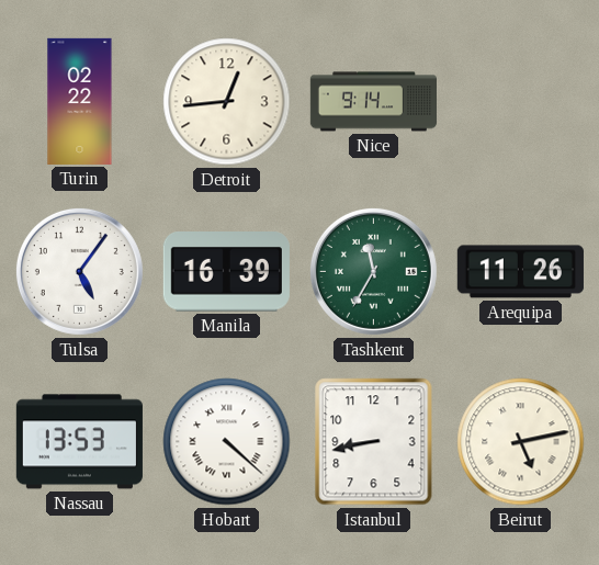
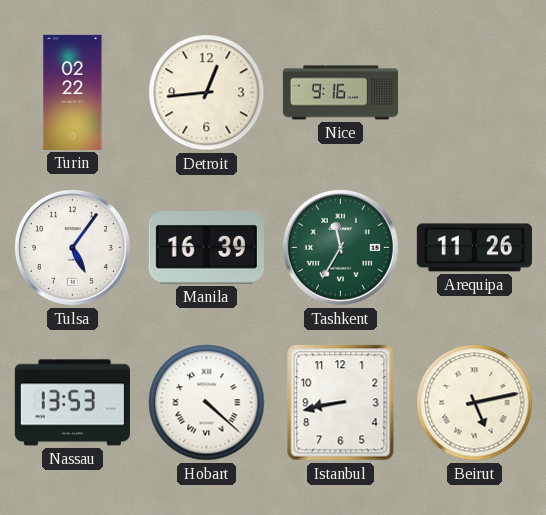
Nice: 9:14 -> 9:16
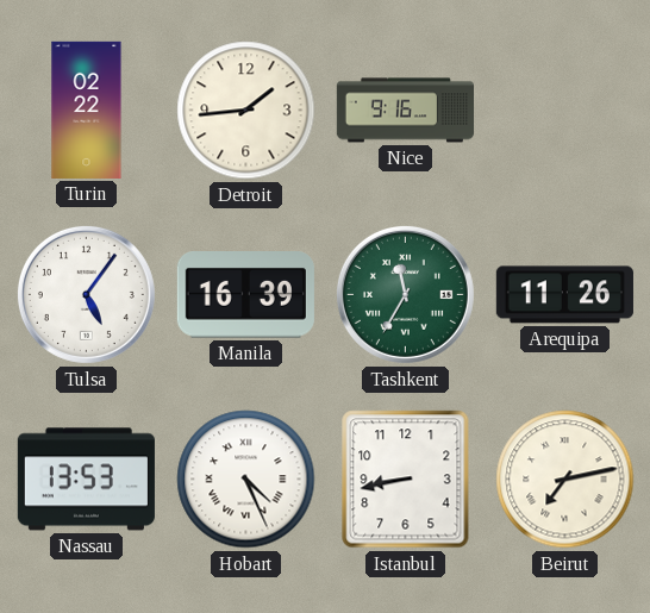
Detroit: 12:44 -> 1:44
Hobart: 4:22 -> 4:26
Beirut: 5:13 -> 7:13
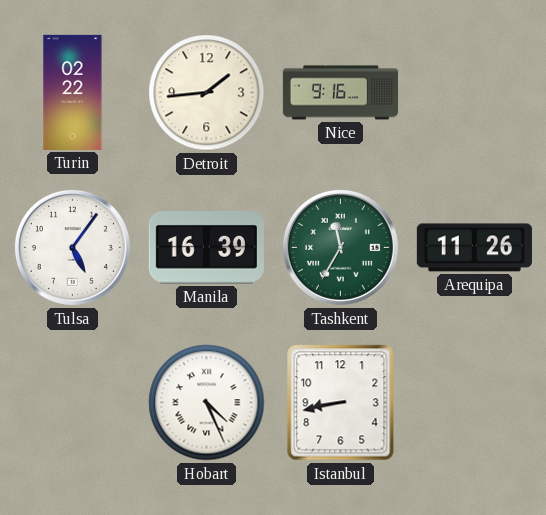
Nassau: 13:53 -> none
Beirut: 7:13 -> none
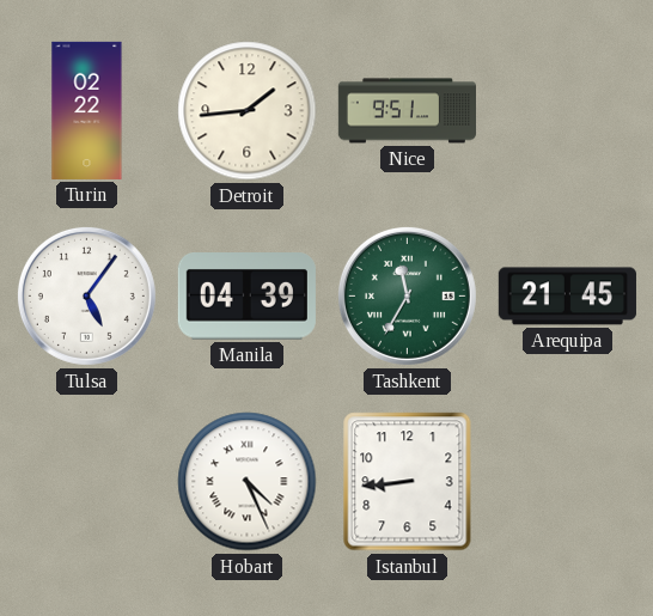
Nice: 9:16 -> 9:51
Manila: 16:39 -> 04:39
Arequipa: 11:26 -> 21:45
Istanbul: 8:43 -> 8:44
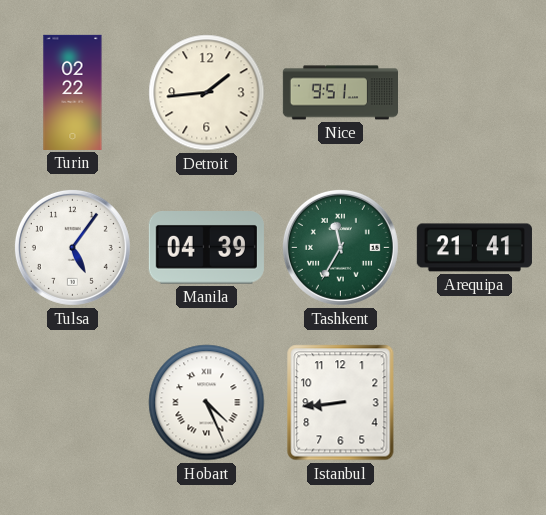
Arequipa: 21:45 -> 21:41
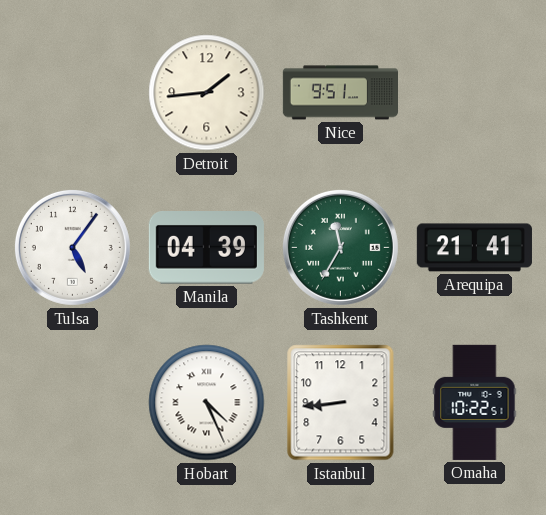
Turin: 02:22 -> none
Omaha: none -> 10:22
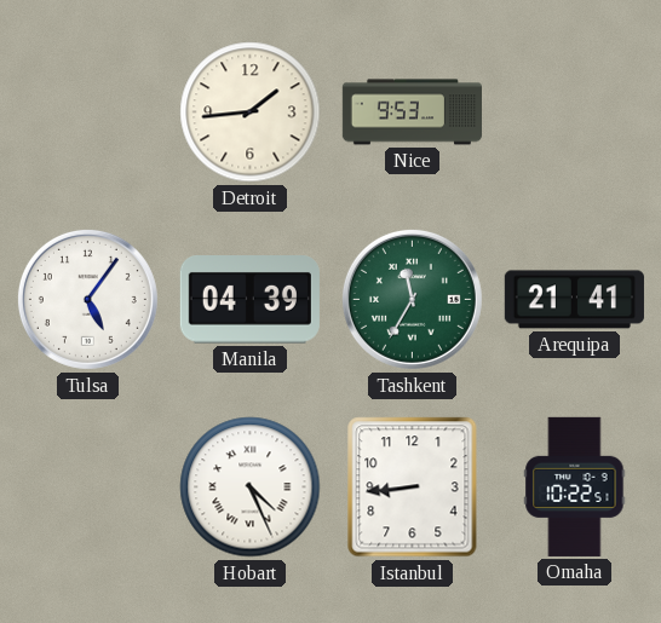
Nice: 9:51 -> 9:53
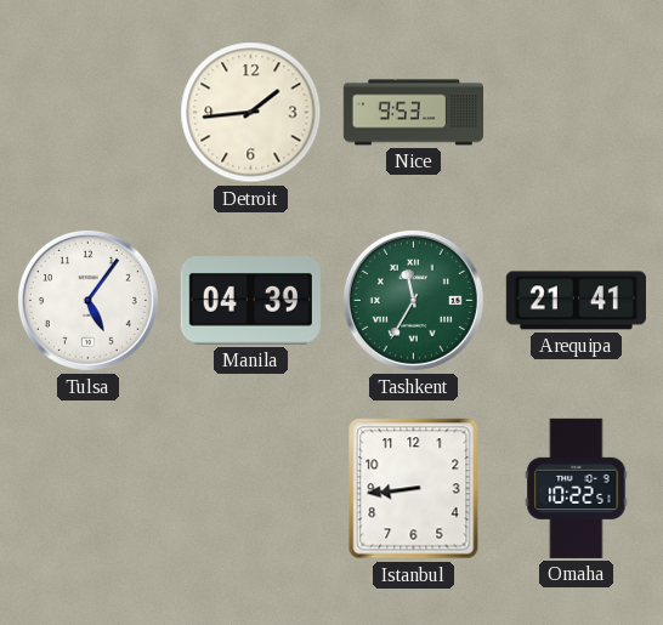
Hobart: 4:26 -> none
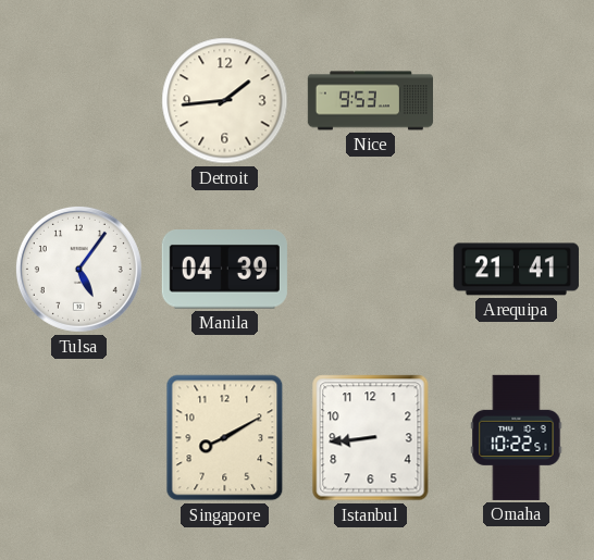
Tashkent: 11:35 -> none
Singapore: none -> 8:10
